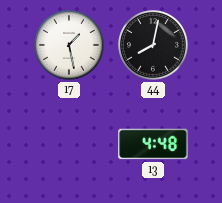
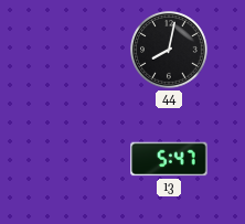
17: 1:28 -> none
13: 4:48 -> 5:47
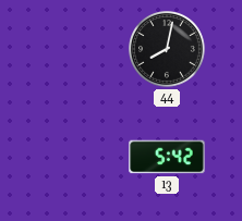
13: 5:47 -> 5:42
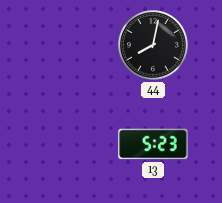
13: 5:42 -> 5:23
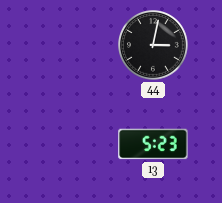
44: 8:02 -> 3:02
